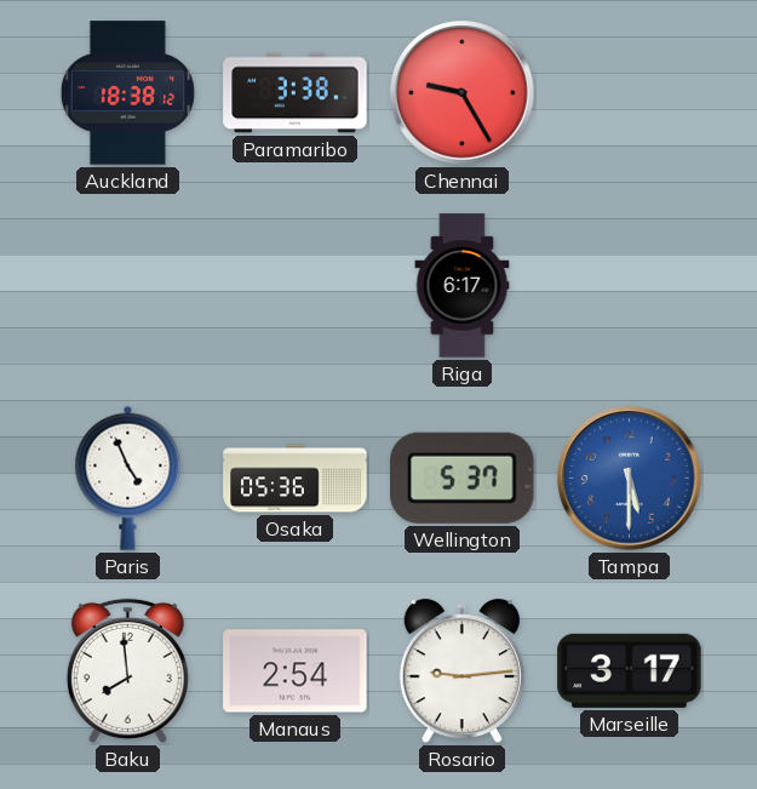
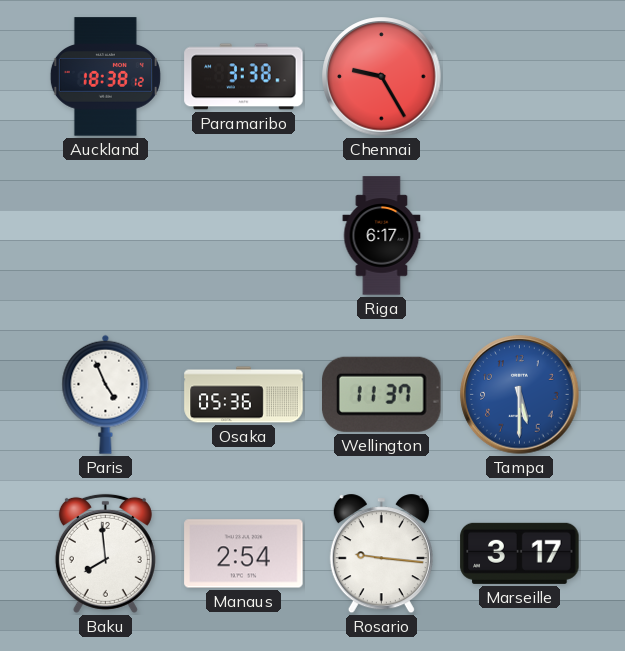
Wellington: 5:37 -> 11:37
Rosario: 9:14 -> 9:16
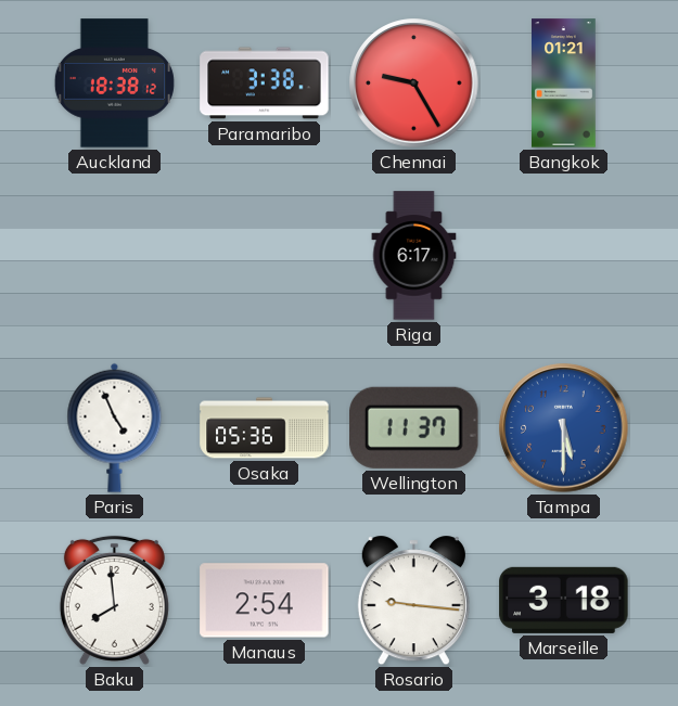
Bangkok: none -> 01:21
Marseille: 3:17 -> 3:18
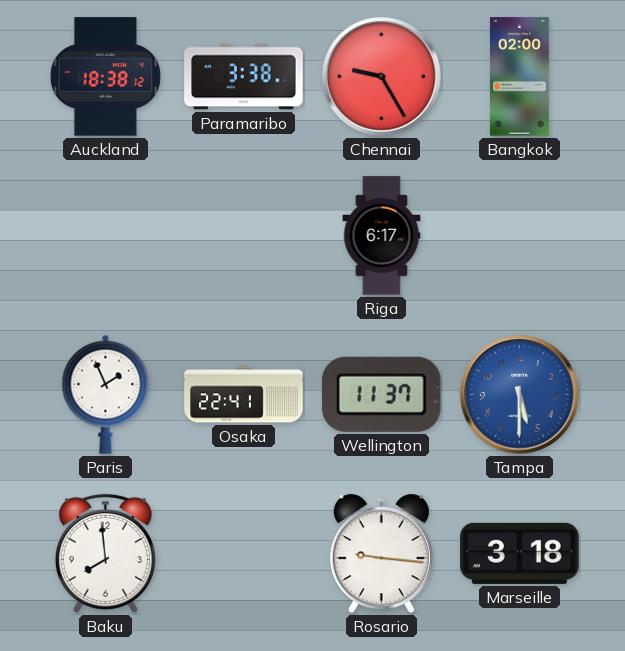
Bangkok: 01:21 -> 02:00
Paris: 4:56 -> 1:56
Osaka: 05:36 -> 22:41
Manaus: 2:54 -> none
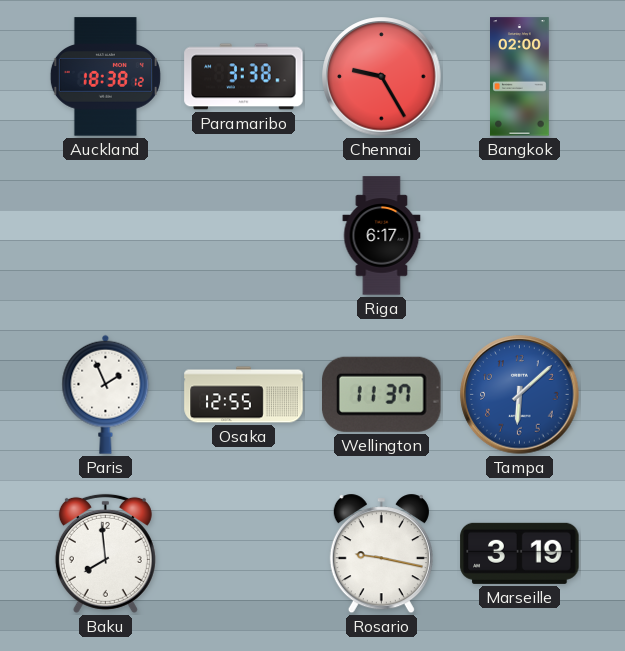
Osaka: 22:41 -> 12:55
Tampa: 5:30 -> 6:08
Rosario: 9:16 -> 9:17
Marseille: 3:18 -> 3:19
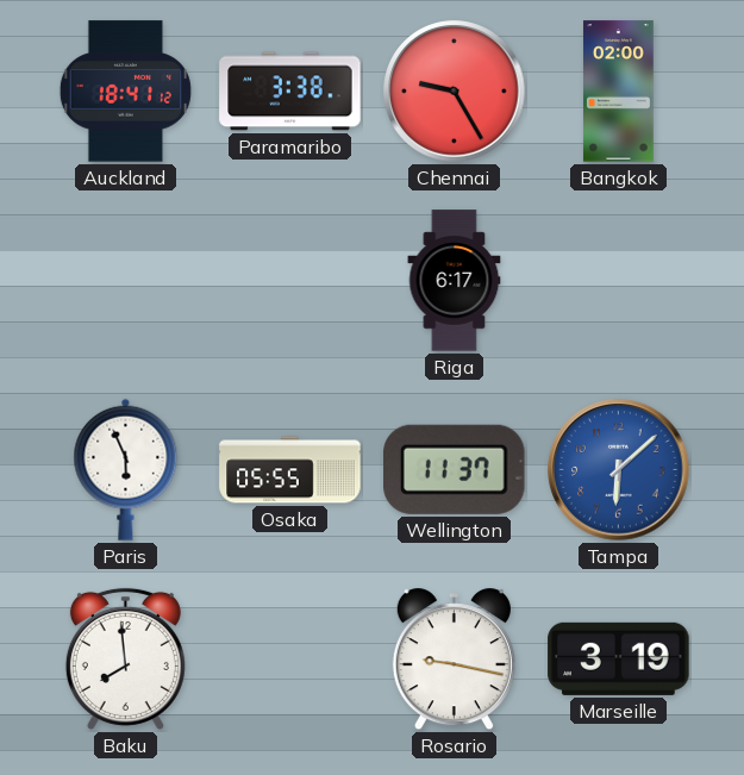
Auckland: 18:38 -> 18:41
Paris: 1:56 -> 5:56
Osaka: 12:55 -> 05:55
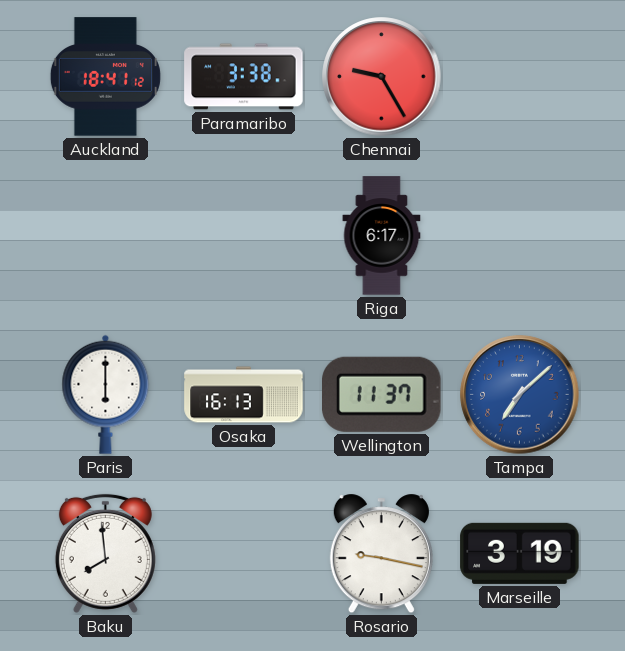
Bangkok: 02:00 -> none
Paris: 5:56 -> 6:00
Osaka: 05:55 -> 16:13
Tampa: 6:08 -> 7:08
